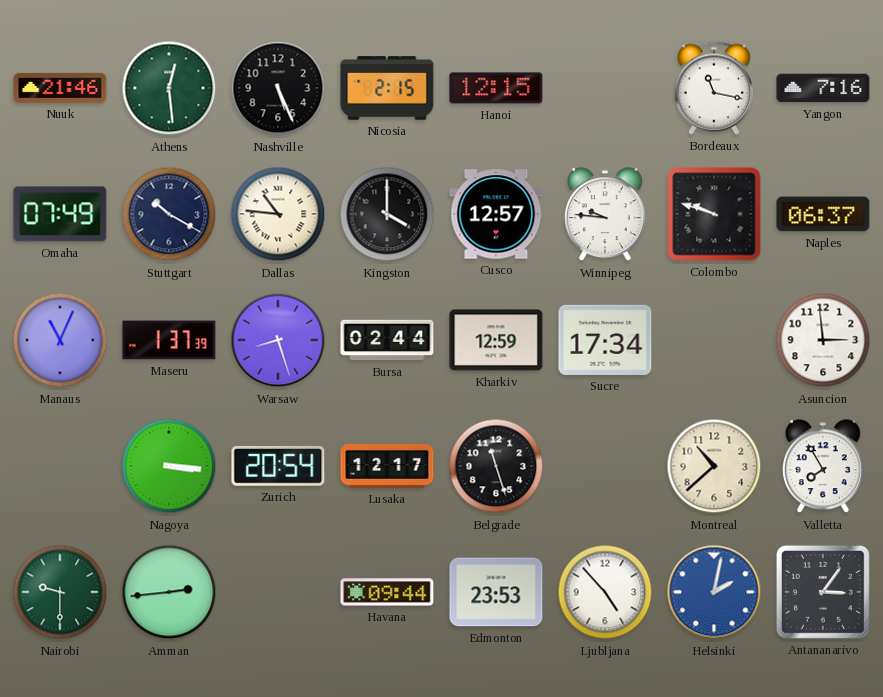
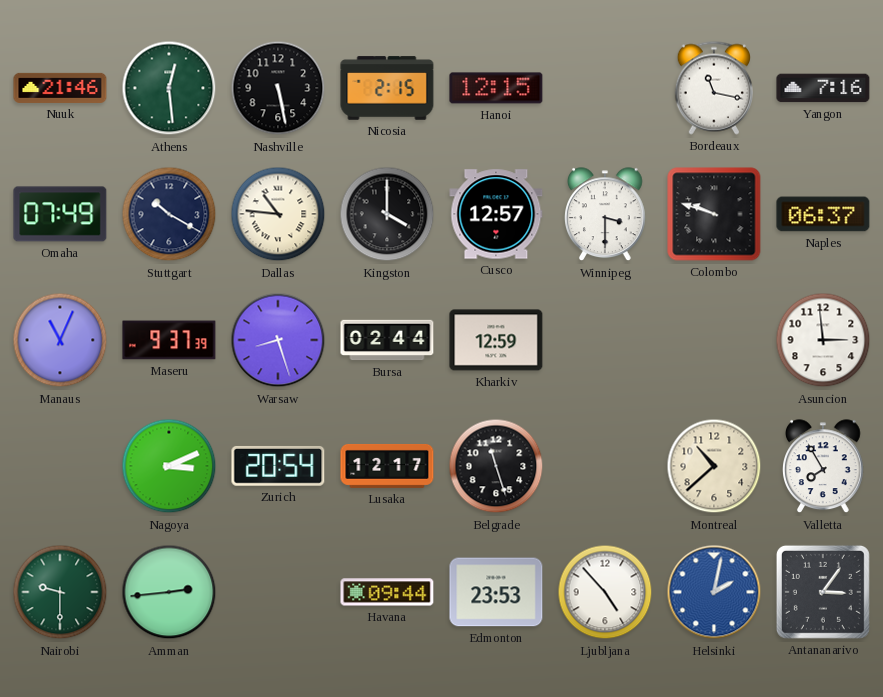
Nashville: 5:26 -> 5:28
Winnipeg: 9:46 -> 3:30
Maseru: 1:37 -> 9:37
Sucre: 17:34 -> none
Nagoya: 3:16 -> 3:11
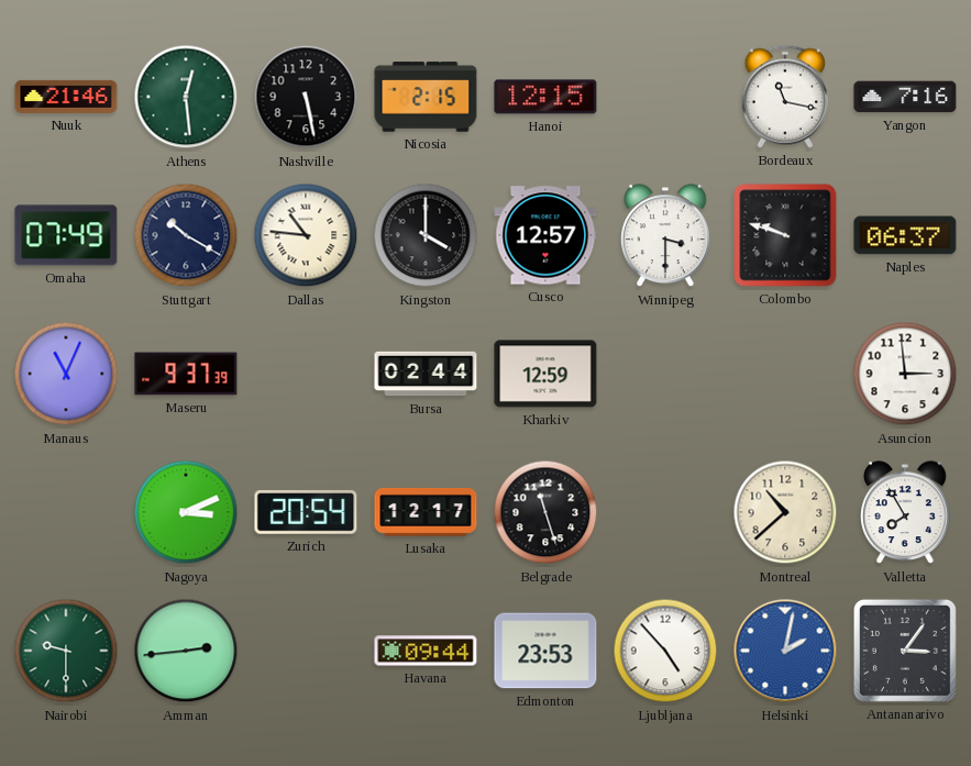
Warsaw: 8:27 -> none
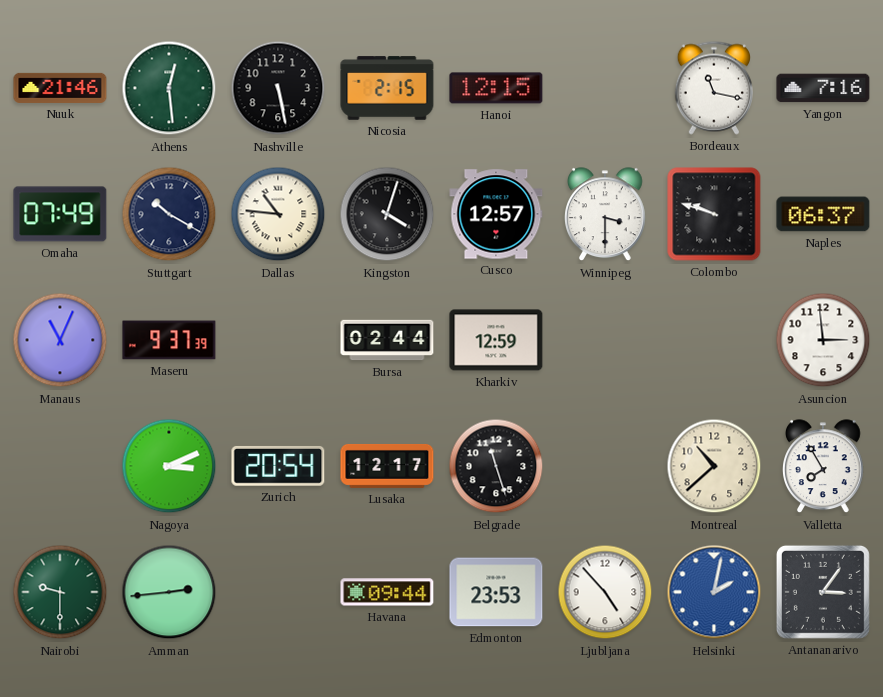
Kingston: 4:00 -> 4:03
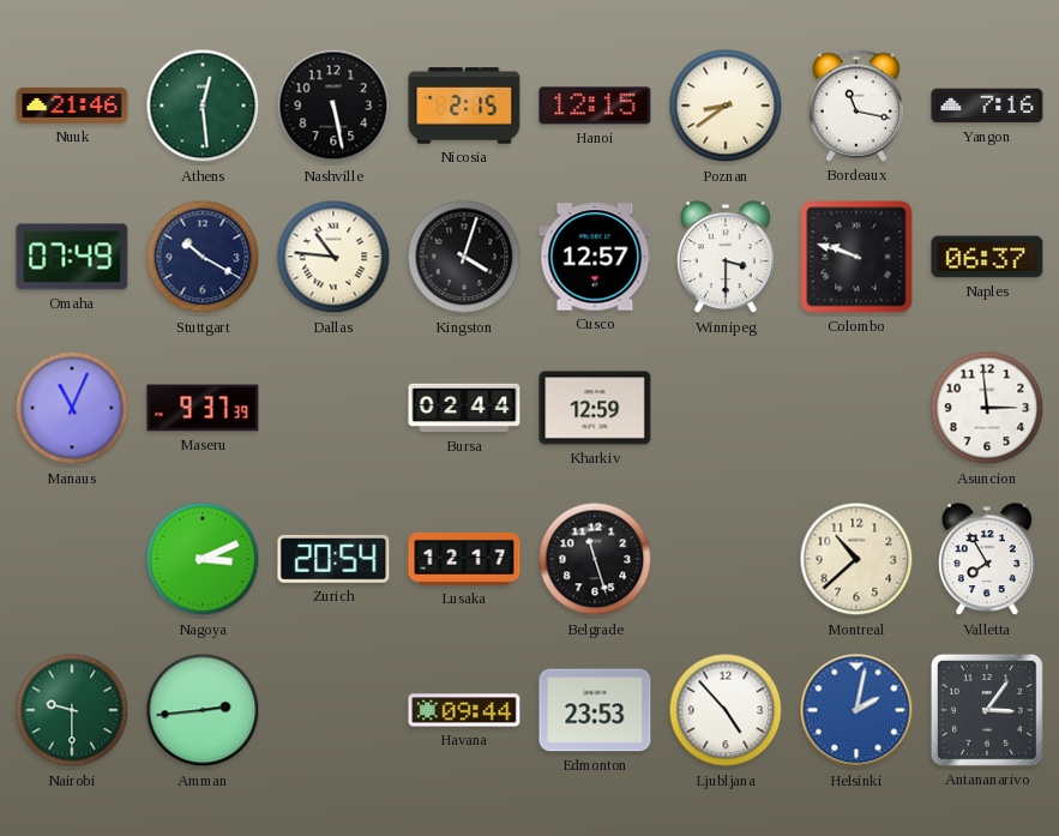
Poznan: none -> 8:39
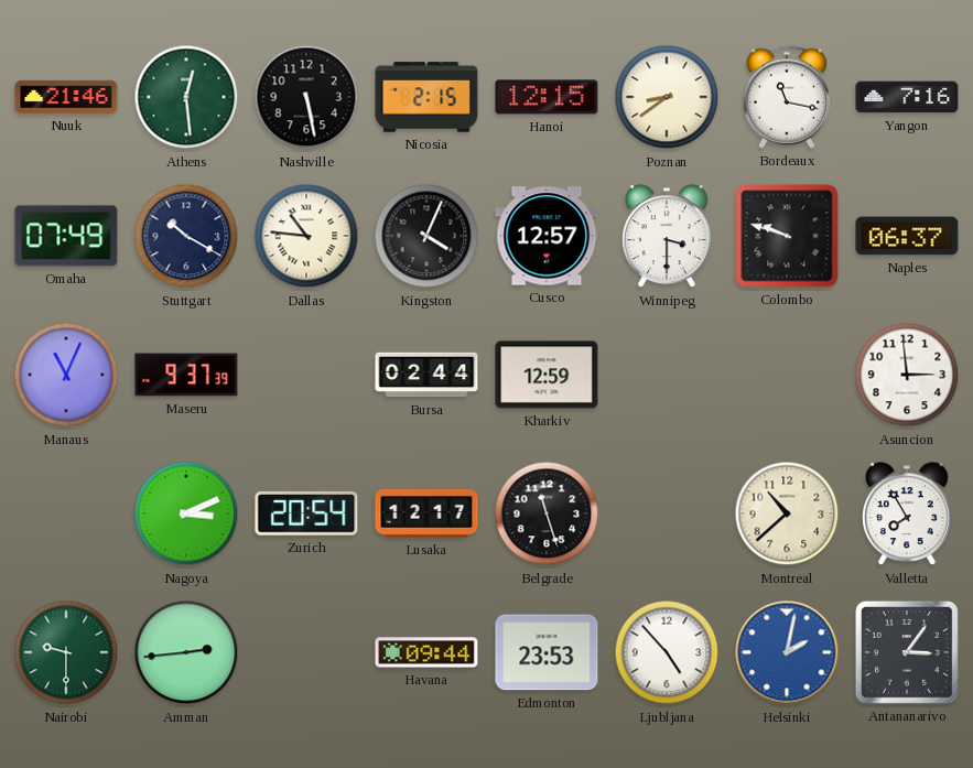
Kingston: 4:03 -> 4:04
